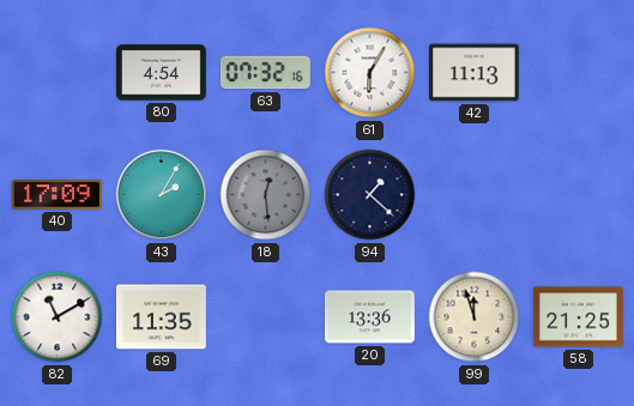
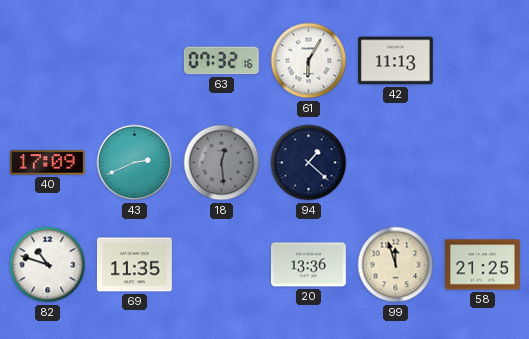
80: 4:54 -> none
43: 2:05 -> 2:41
82: 11:10 -> 10:48
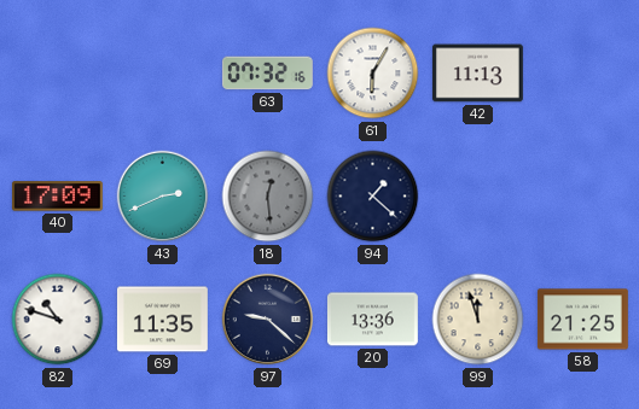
97: none -> 9:22
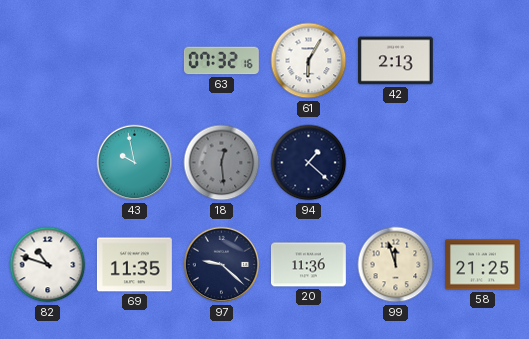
42: 11:13 -> 2:13
40: 17:09 -> none
43: 2:41 -> 9:58
20: 13:36 -> 11:36
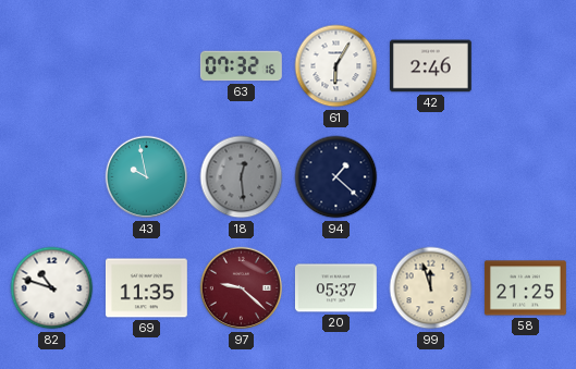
42: 2:13 -> 2:46
97 dial: navy -> burgundy
20: 11:36 -> 05:37
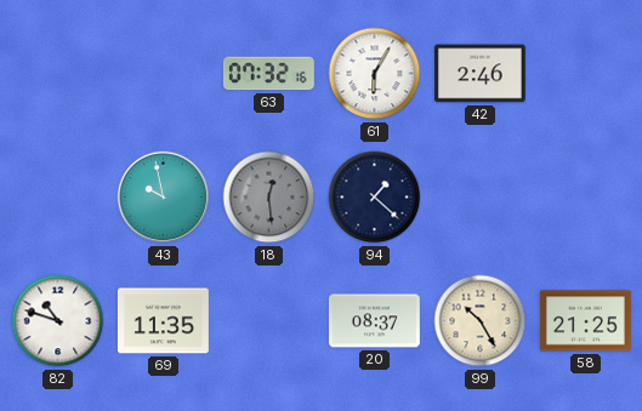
97: 9:22 -> none
20: 05:37 -> 08:37
99: 11:57 -> 10:25
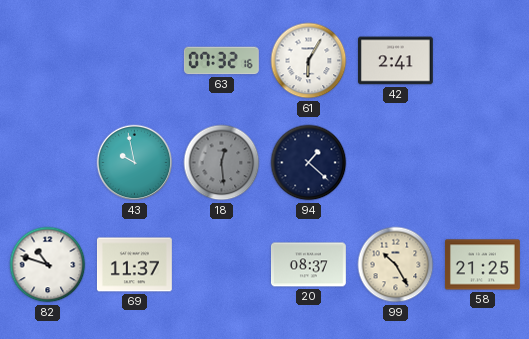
42: 2:46 -> 2:41
69: 11:35 -> 11:37
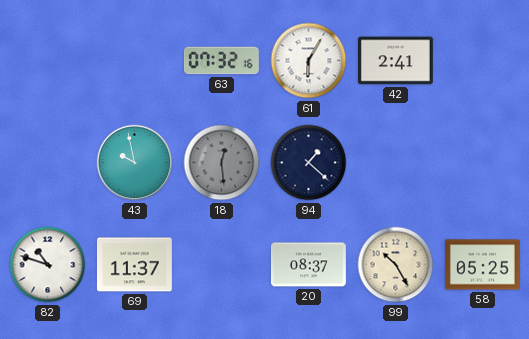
58: 21:25 -> 05:25
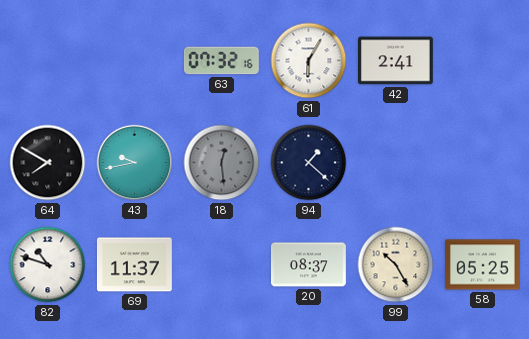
64: none -> 7:50
43: 9:58 -> 9:43
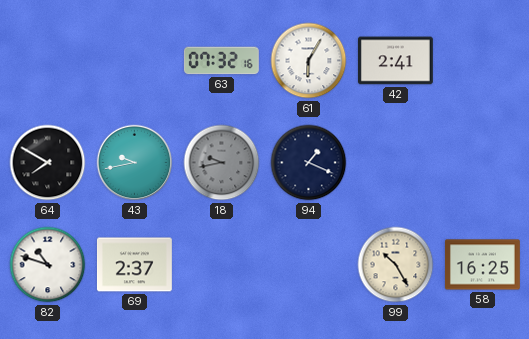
18: 12:29 -> 9:43
94: 1:22 -> 1:19
69: 11:37 -> 2:37
20: 08:37 -> none
58: 05:25 -> 16:25
